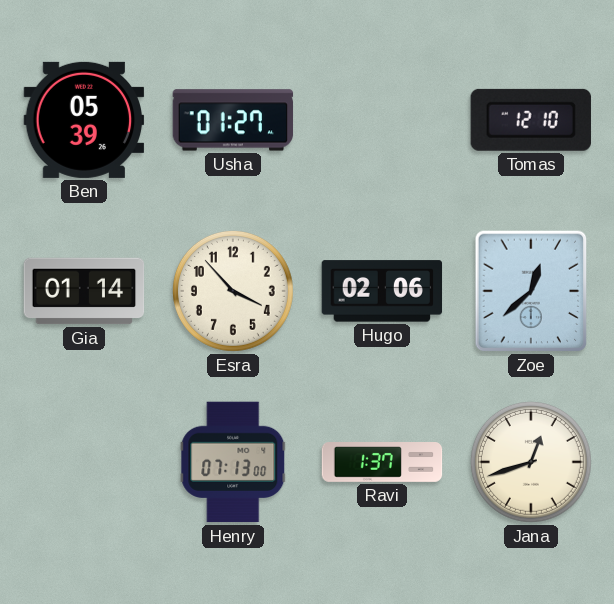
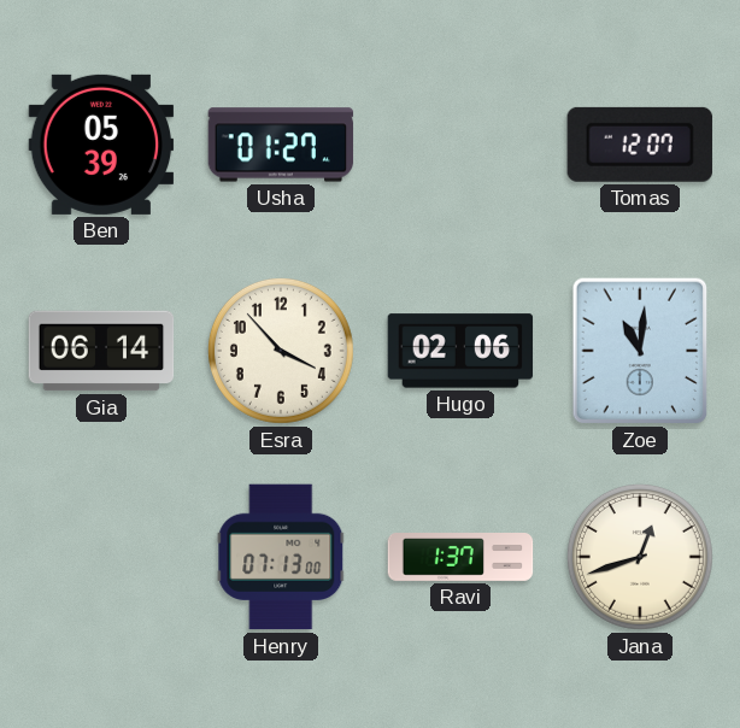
Tomas: 12:10 -> 12:07
Gia: 01:14 -> 06:14
Zoe: 12:38 -> 11:01
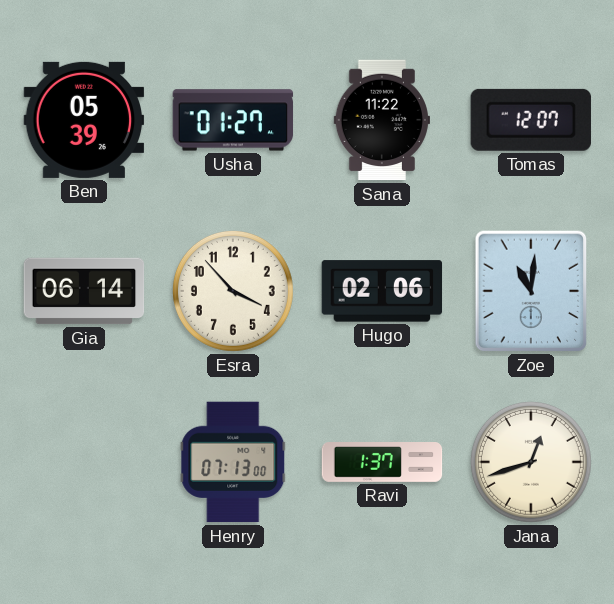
Sana: none -> 11:22
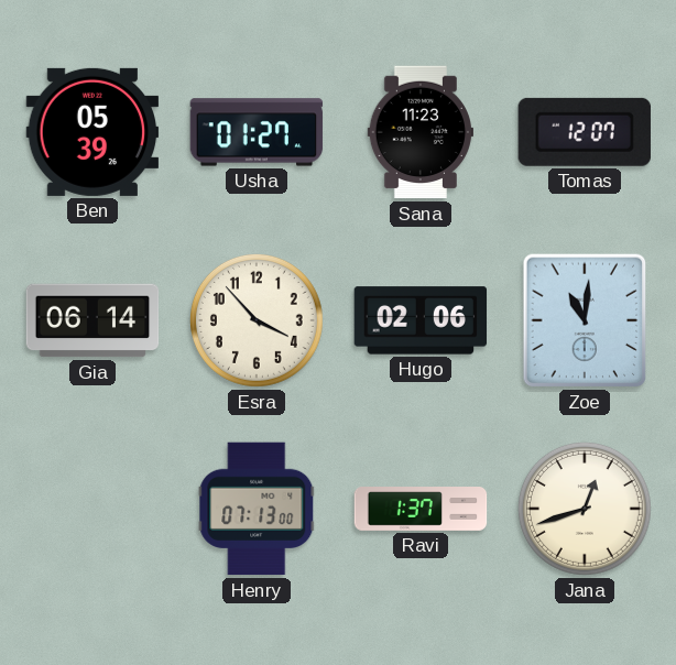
Sana: 11:22 -> 11:23
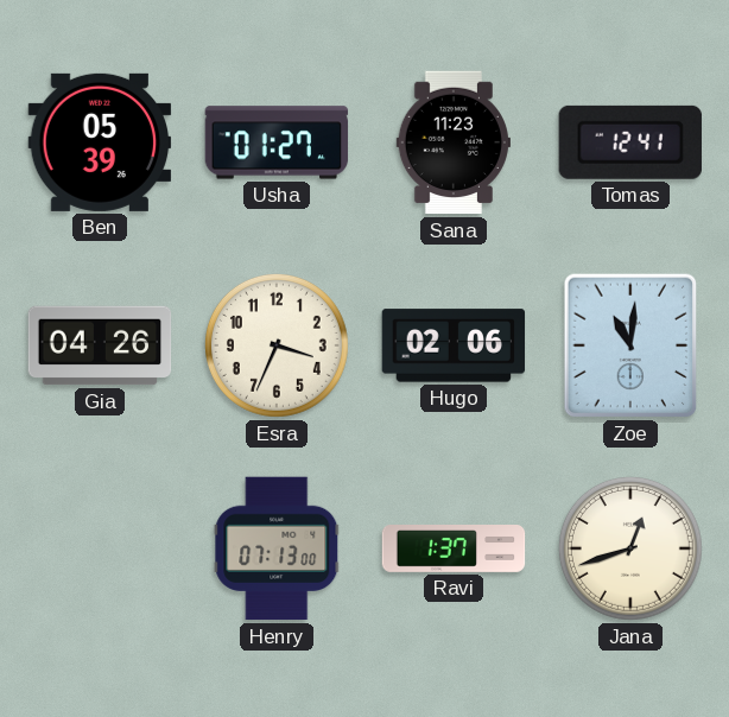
Tomas: 12:07 -> 12:41
Gia: 06:14 -> 04:26
Esra: 3:53 -> 3:34
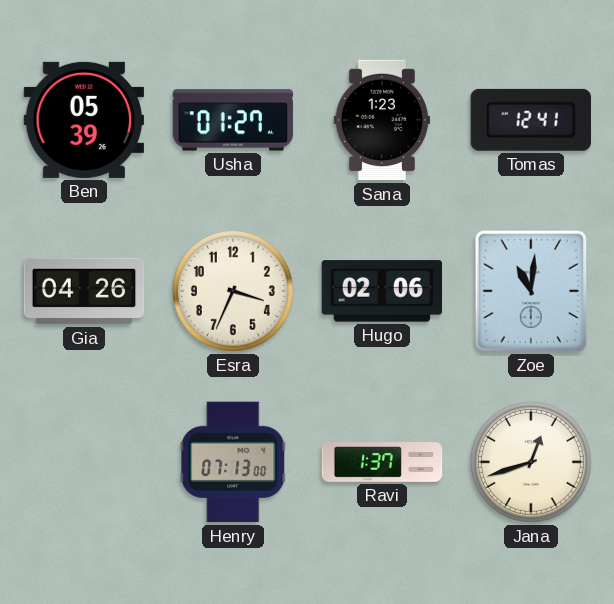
Sana: 11:23 -> 1:23
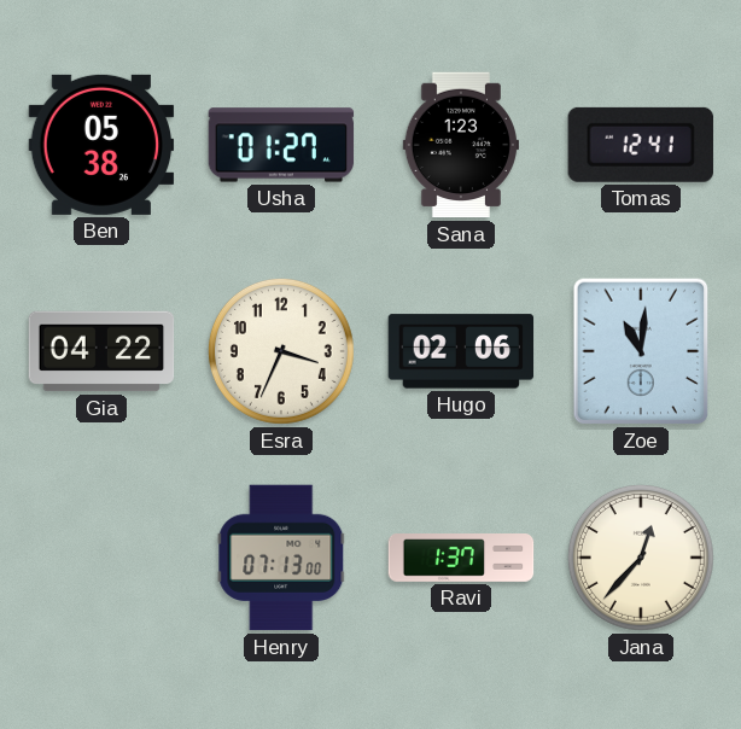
Ben: 05:39 -> 05:38
Gia: 04:26 -> 04:22
Jana: 12:42 -> 12:37
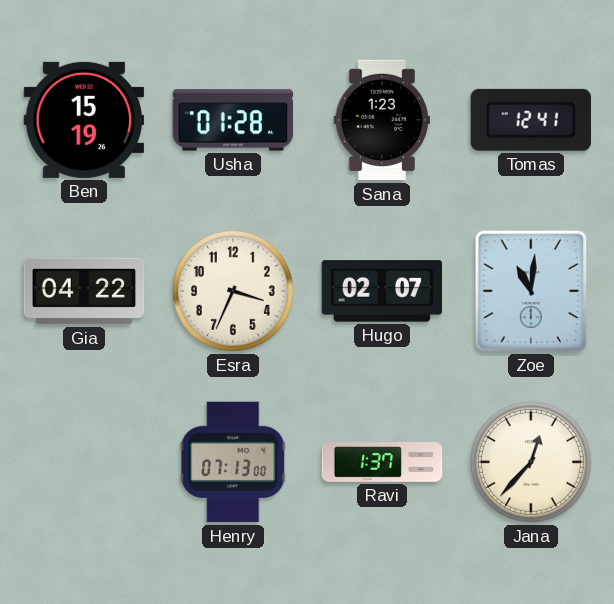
Ben: 05:38 -> 15:19
Usha: 01:27 -> 01:28
Hugo: 02:06 -> 02:07
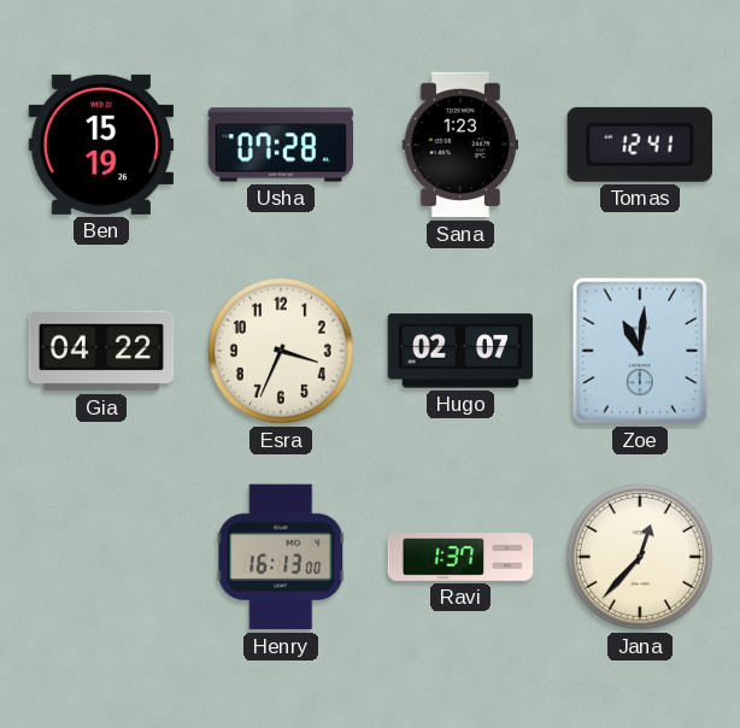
Usha: 01:28 -> 07:28
Henry: 07:13 -> 16:13
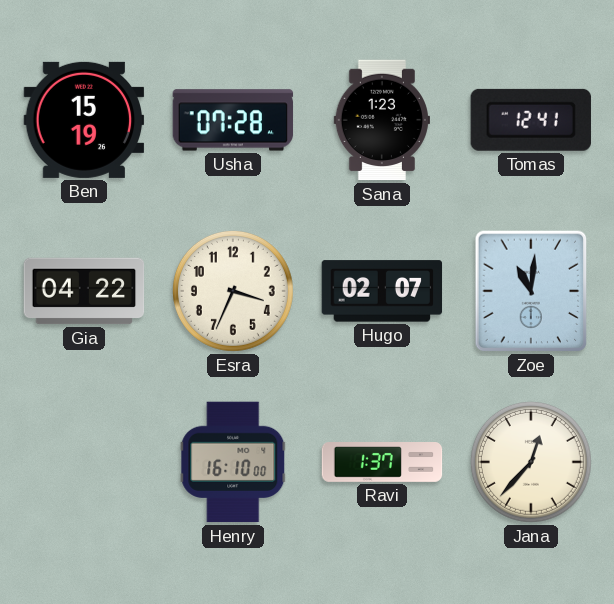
Henry: 16:13 -> 16:10
